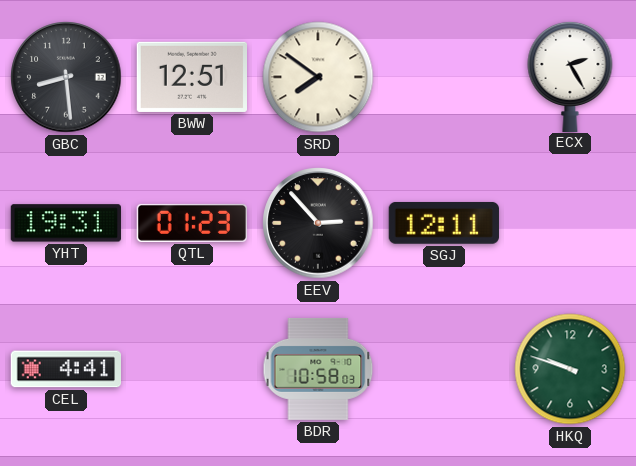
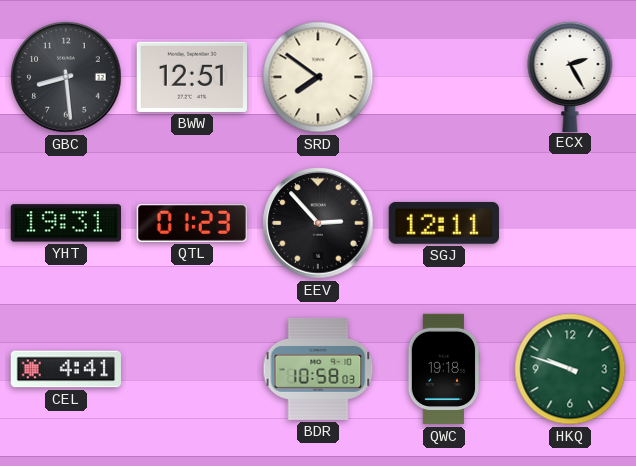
QWC: none -> 19:18
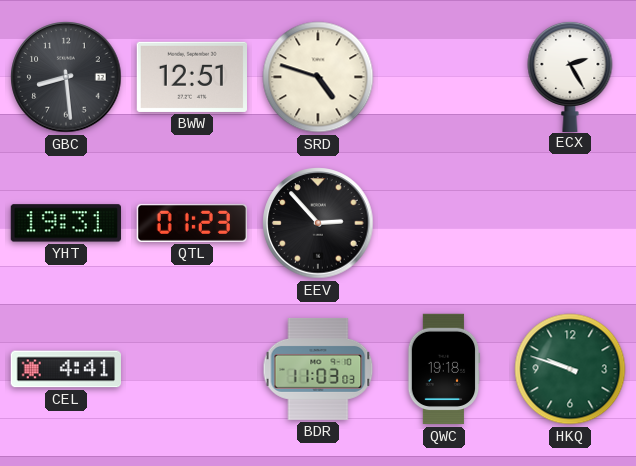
SRD: 7:51 -> 4:48
SGJ: 12:11 -> none
BDR: 10:58 -> 11:03
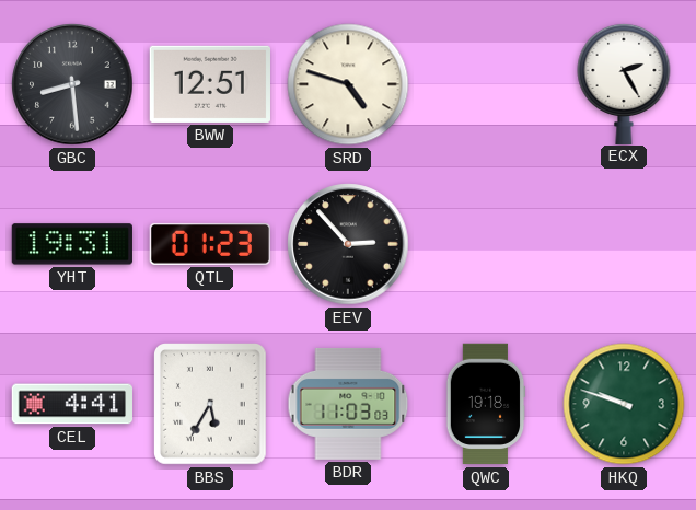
BBS: none -> 5:35
